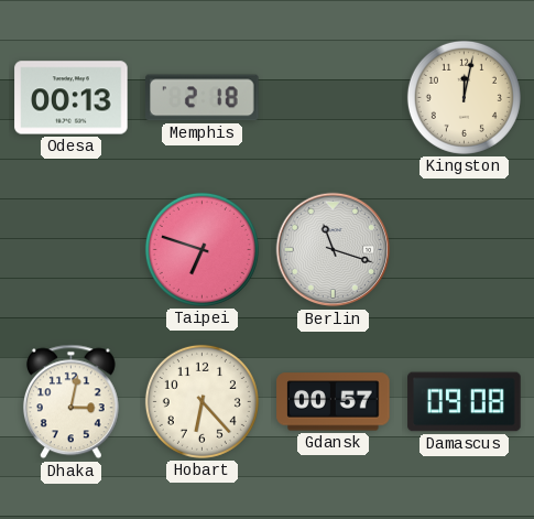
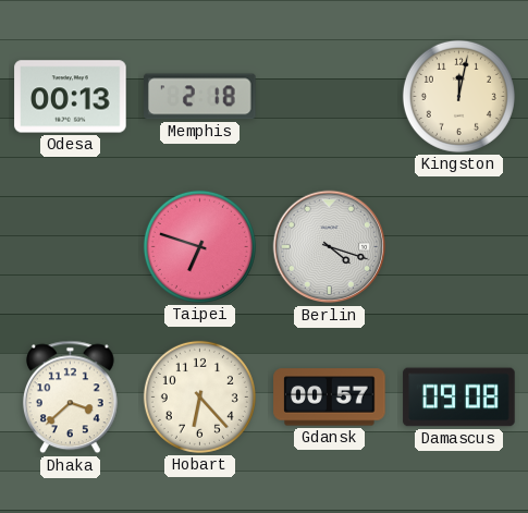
Berlin: 11:18 -> 4:18
Dhaka: 3:02 -> 3:38
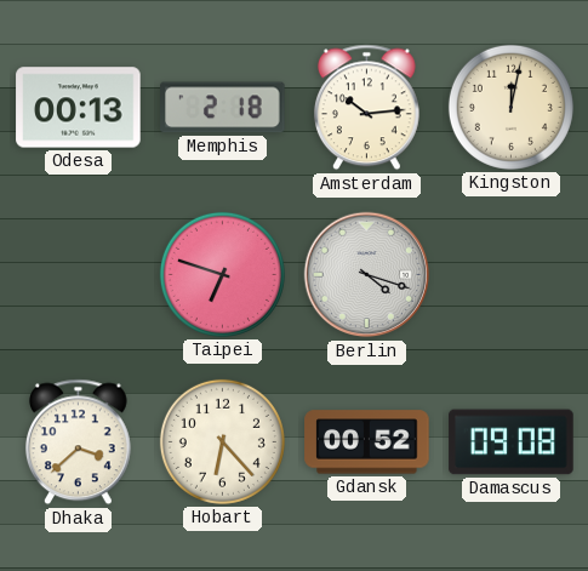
Amsterdam: none -> 10:14
Gdansk: 00:57 -> 00:52
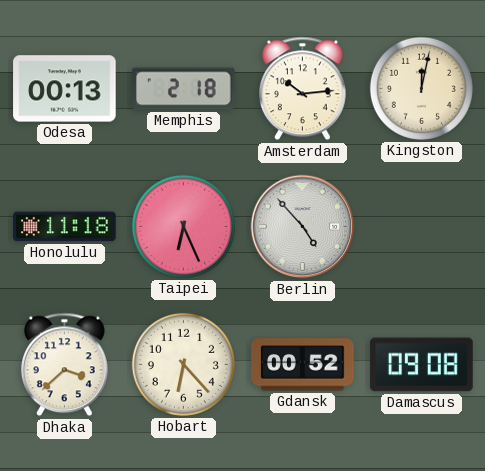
Honolulu: none -> 11:18
Taipei: 6:48 -> 6:26
Berlin: 4:18 -> 4:53
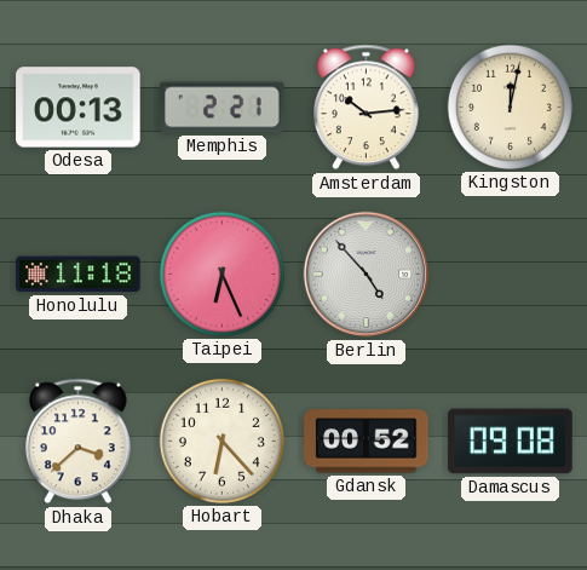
Memphis: 2:18 -> 2:21
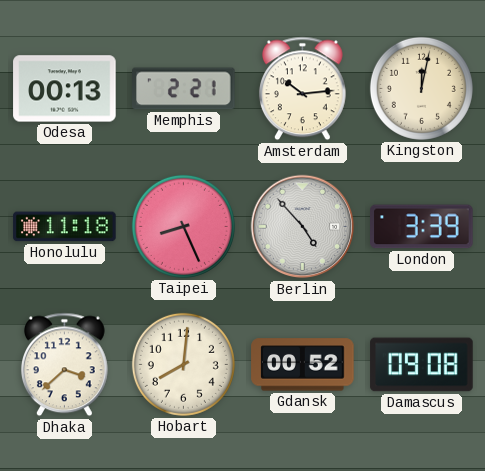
Taipei: 6:26 -> 8:26
London: none -> 3:39
Hobart: 6:23 -> 8:01
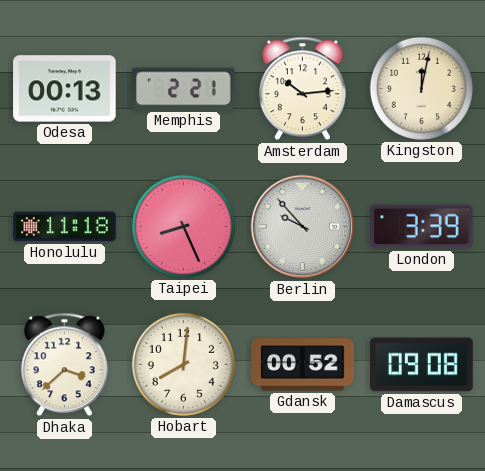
Berlin: 4:53 -> 9:53
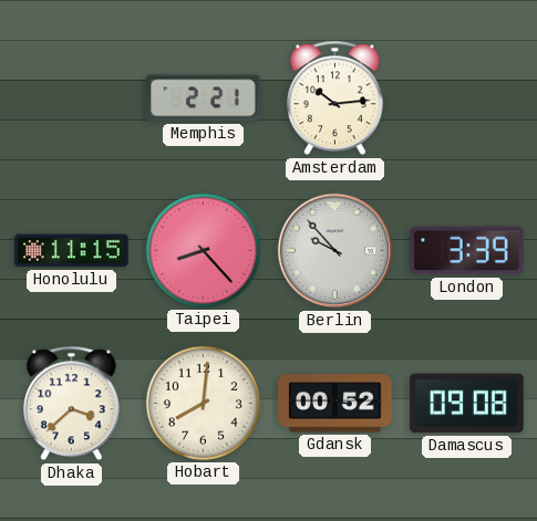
Odesa: 00:13 -> none
Kingston: 12:02 -> none
Honolulu: 11:18 -> 11:15
Taipei: 8:26 -> 8:23
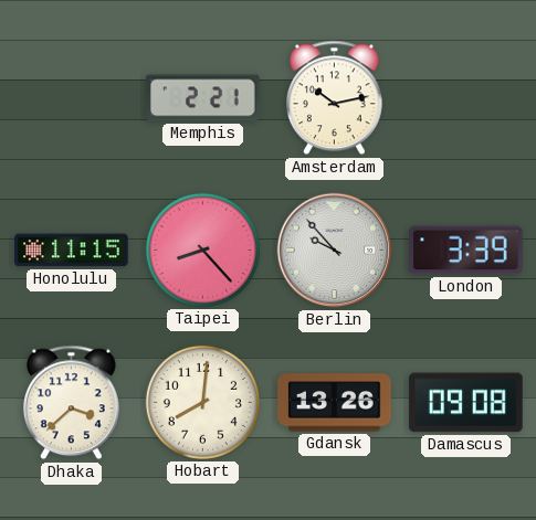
Amsterdam: 10:14 -> 10:13
Gdansk: 00:52 -> 13:26
